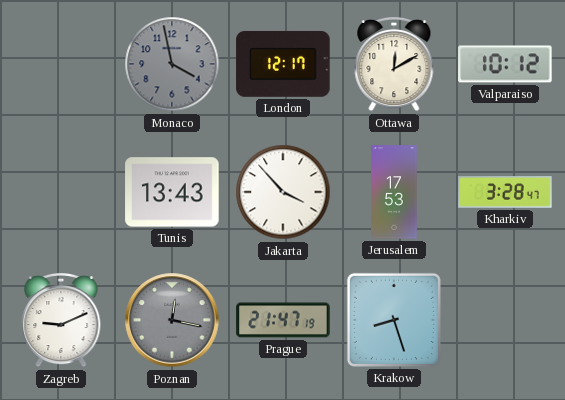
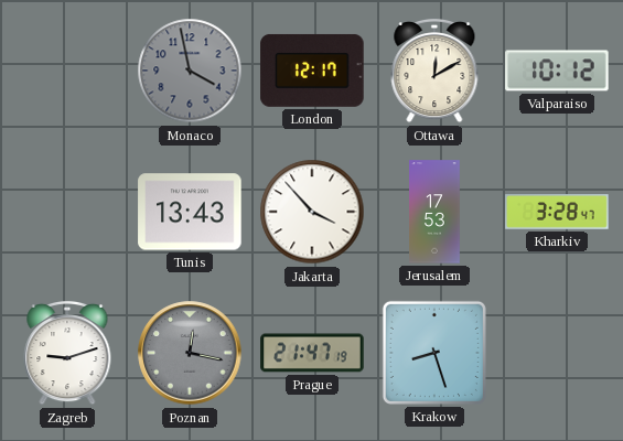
Zagreb: 9:11 -> 9:12
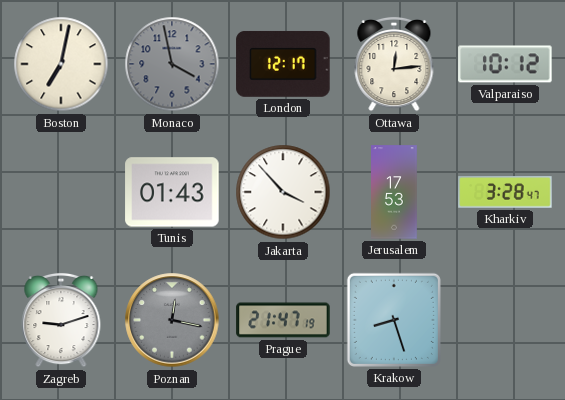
Boston: none -> 7:02
Ottawa: 12:10 -> 12:14
Tunis: 13:43 -> 01:43
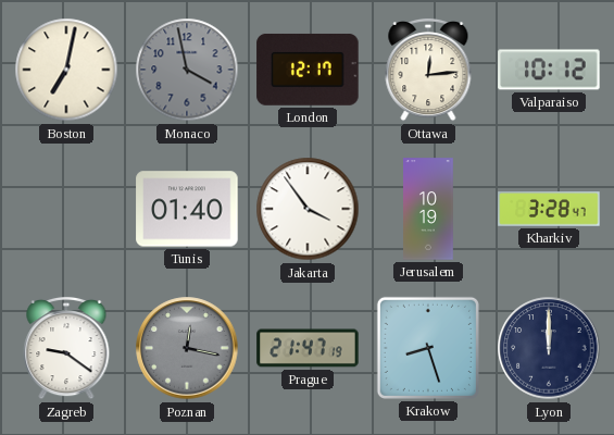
Tunis: 01:43 -> 01:40
Jakarta: 3:53 -> 3:54
Jerusalem: 17:53 -> 10:19
Zagreb: 9:12 -> 9:21
Lyon: none -> 12:00
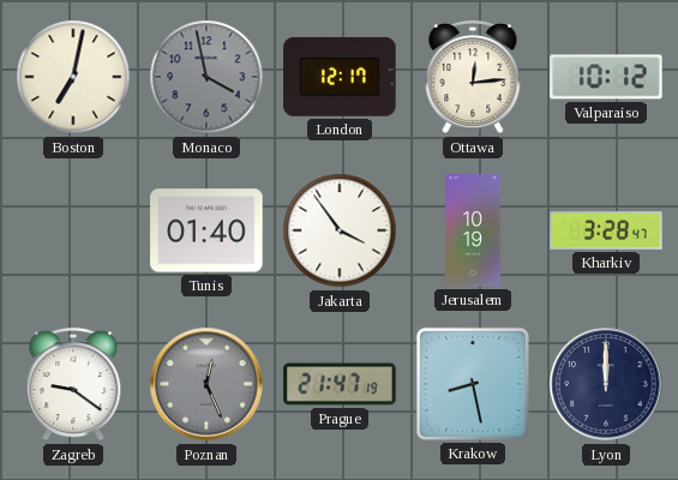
Poznan: 12:17 -> 12:26
Krakow: 8:27 -> 8:28
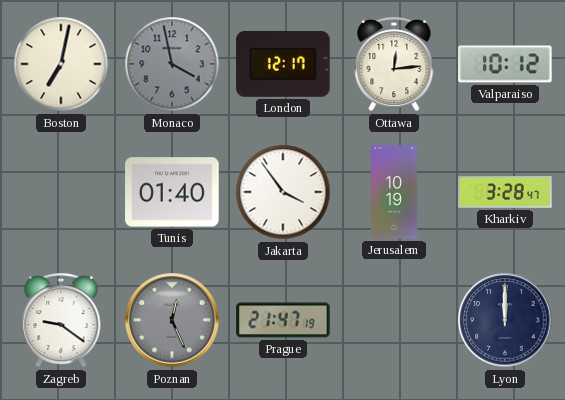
Krakow: 8:28 -> none
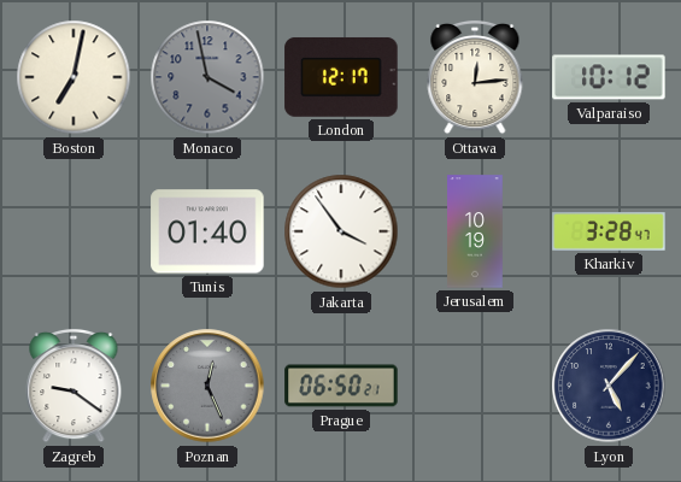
Prague: 21:47 -> 06:50
Lyon: 12:00 -> 5:07
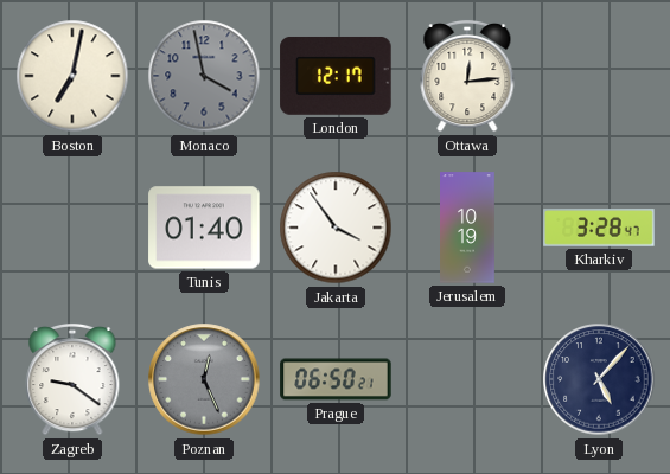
Valparaiso: 10:12 -> none
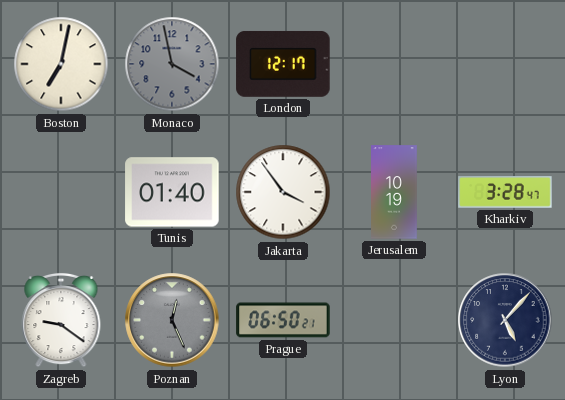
Ottawa: 12:14 -> none
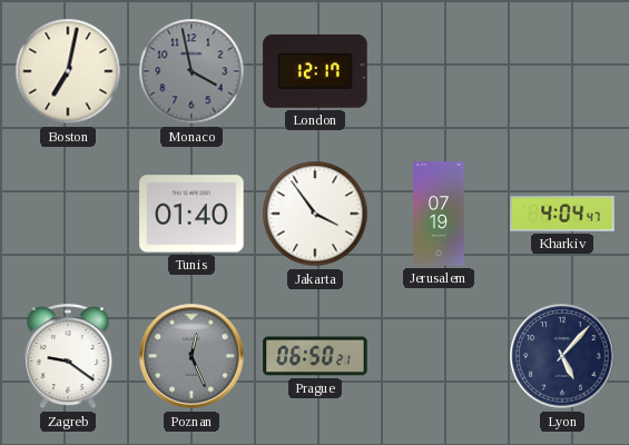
Jerusalem: 10:19 -> 07:19
Kharkiv: 3:28 -> 4:04
